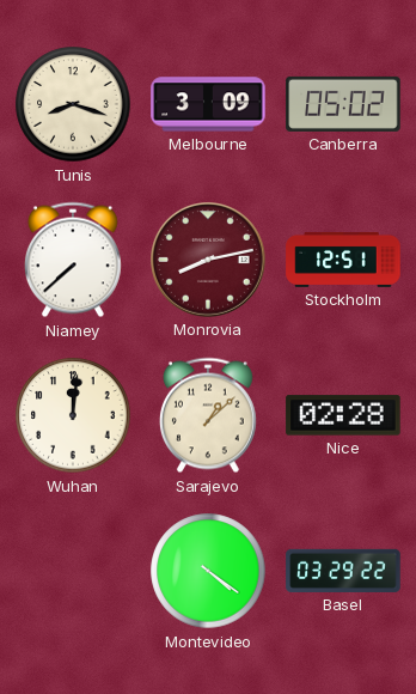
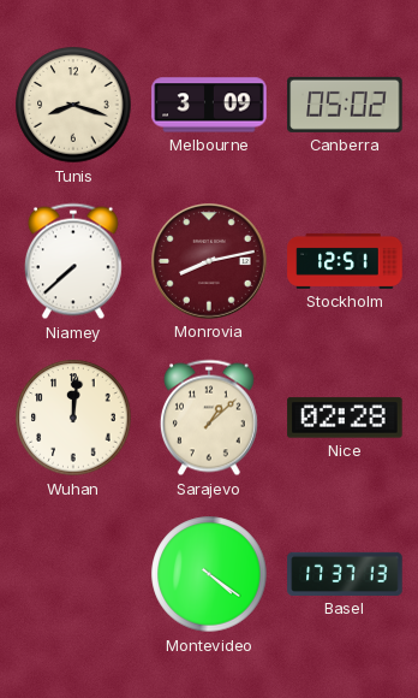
Basel: 03:29 -> 17:37
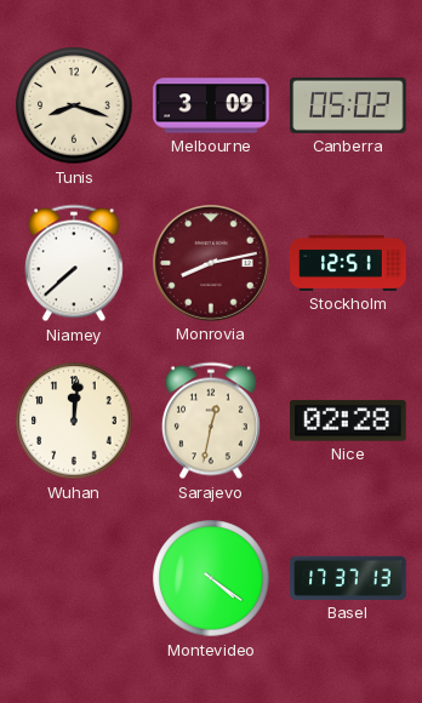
Sarajevo: 1:08 -> 12:32
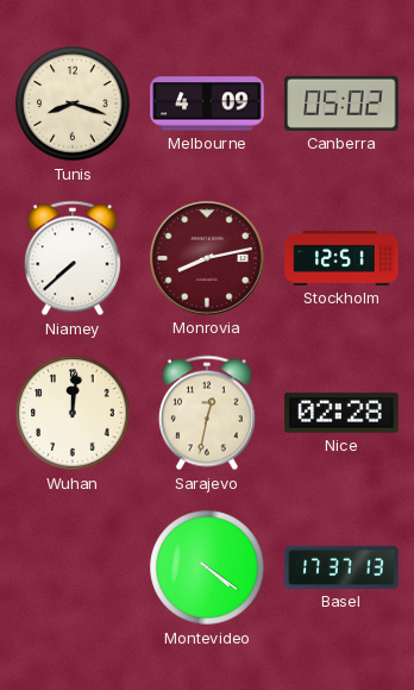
Melbourne: 3:09 -> 4:09
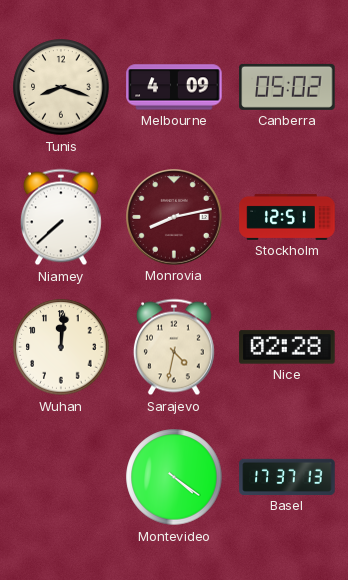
Sarajevo: 12:32 -> 4:32
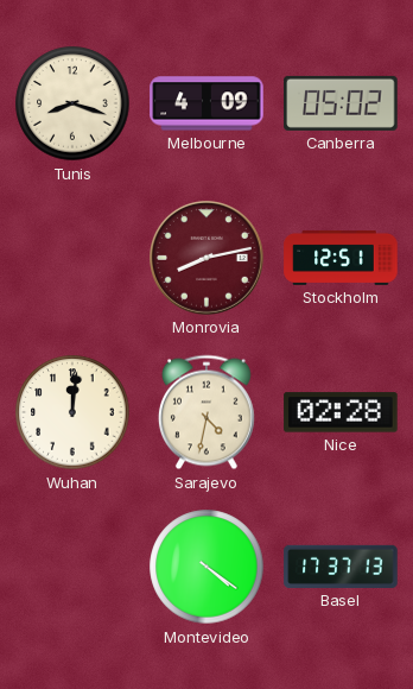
Niamey: 7:38 -> none
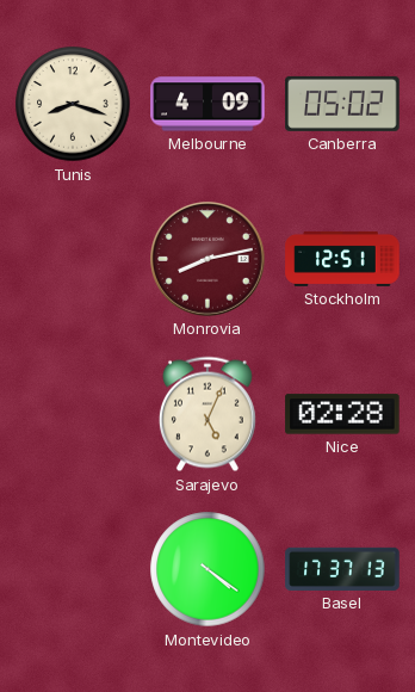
Wuhan: 12:01 -> none
Sarajevo: 4:32 -> 5:04
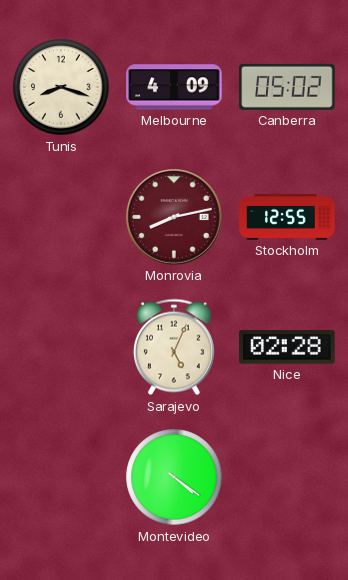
Stockholm: 12:51 -> 12:55
Basel: 17:37 -> none
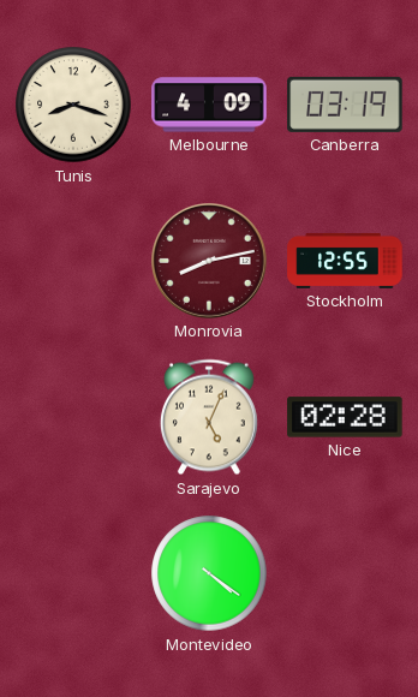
Canberra: 05:02 -> 03:19
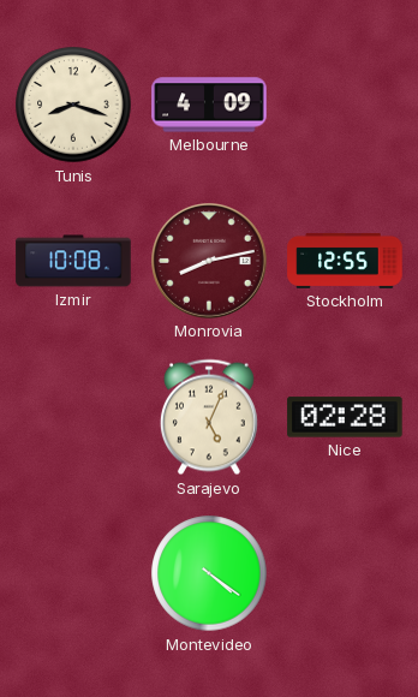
Canberra: 03:19 -> none
Izmir: none -> 10:08
